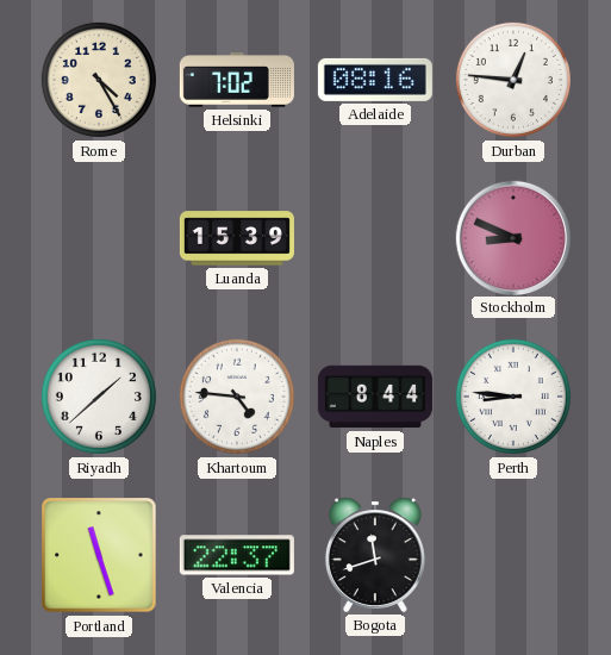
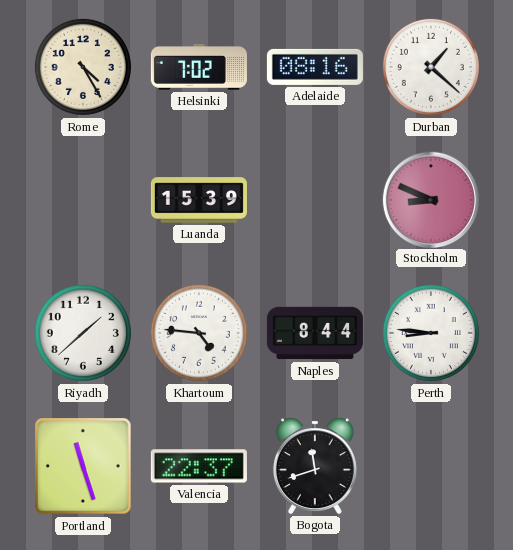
Durban: 12:46 -> 1:22
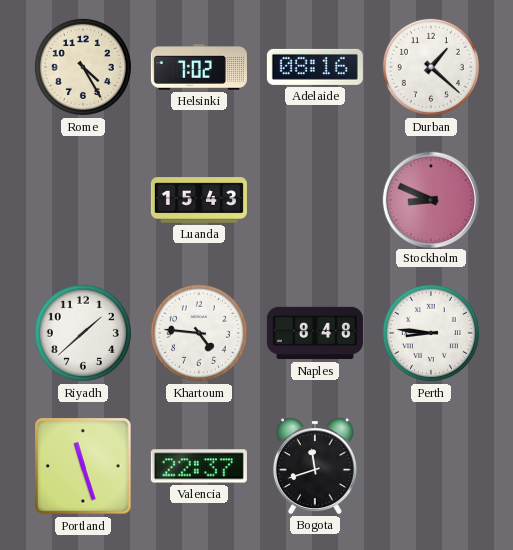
Luanda: 15:39 -> 15:43
Naples: 8:44 -> 8:48
